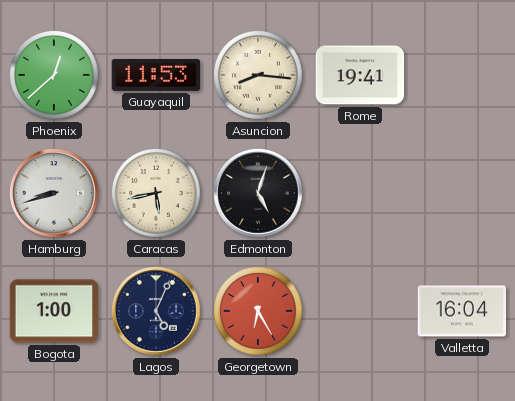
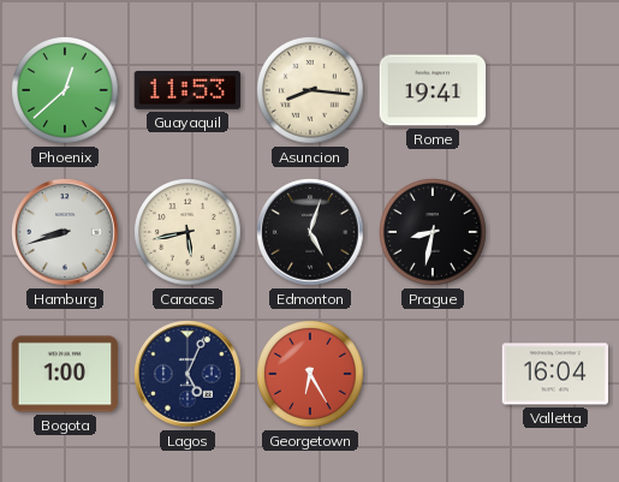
Prague: none -> 8:32
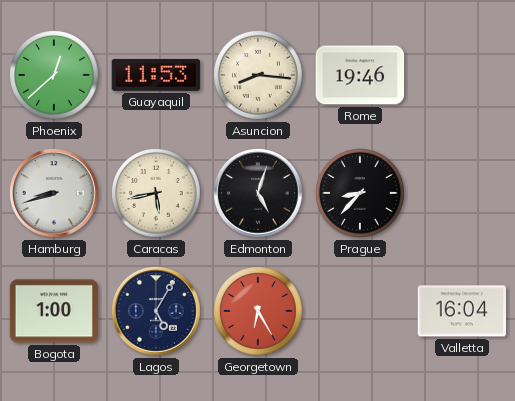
Rome: 19:41 -> 19:46
Prague: 8:32 -> 8:37
Lagos: 5:04 -> 5:05
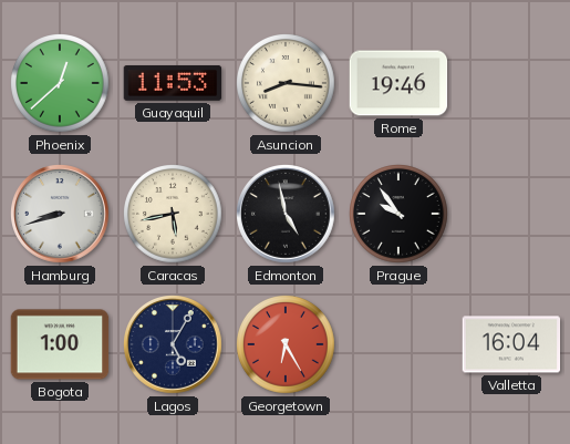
Edmonton: 5:03 -> 4:58
Prague: 8:37 -> 9:54
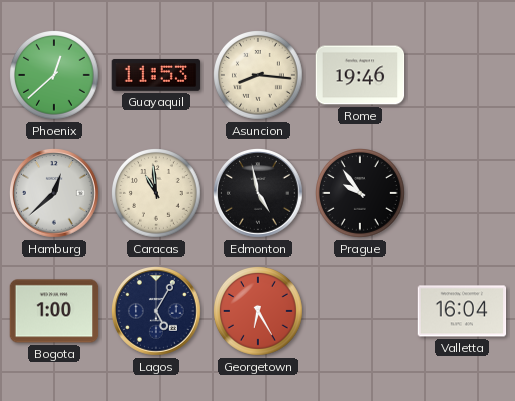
Hamburg: 8:42 -> 12:38
Caracas: 5:43 -> 10:59
